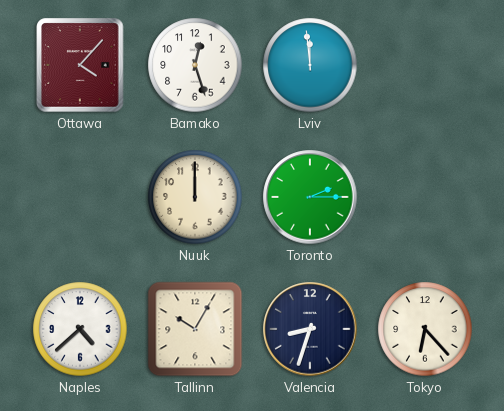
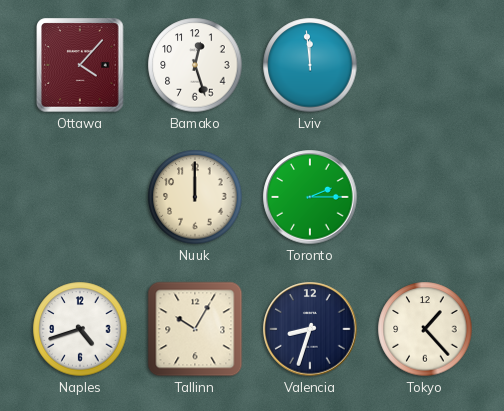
Naples: 4:38 -> 4:42
Tokyo: 6:23 -> 1:23
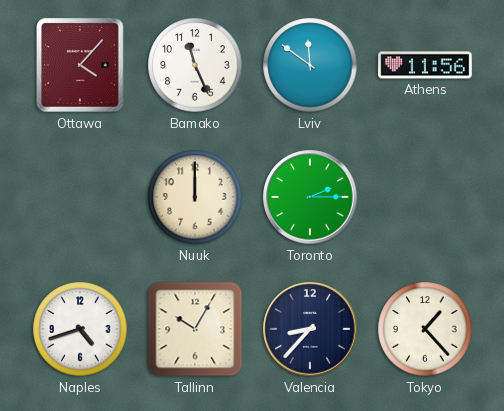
Bamako: 12:27 -> 11:26
Lviv: 11:59 -> 11:51
Athens: none -> 11:56
Valencia: 8:33 -> 8:37
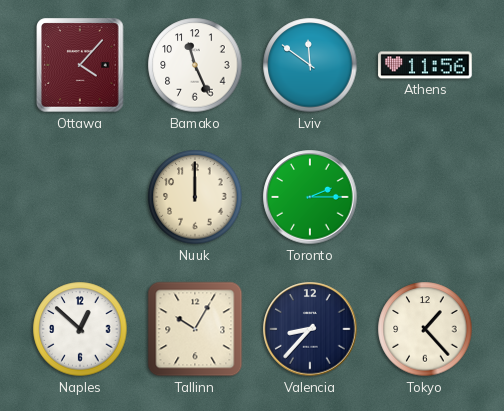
Naples: 4:42 -> 12:52
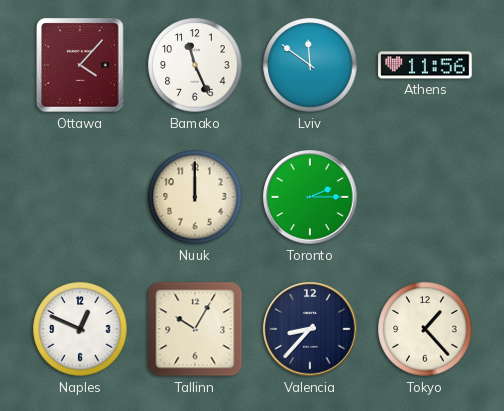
Naples: 12:52 -> 12:49
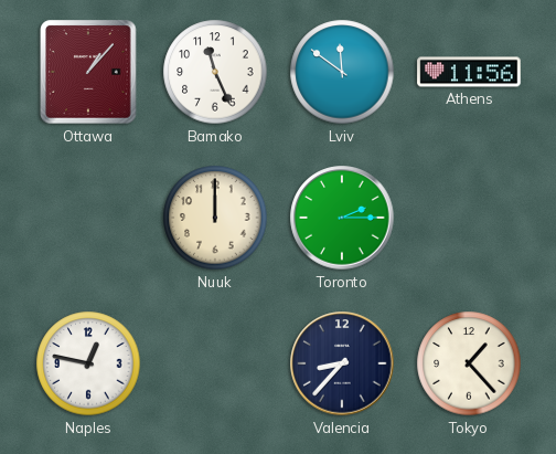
Ottawa: 4:07 -> 1:07
Naples: 12:49 -> 12:47
Tallinn: 10:05 -> none
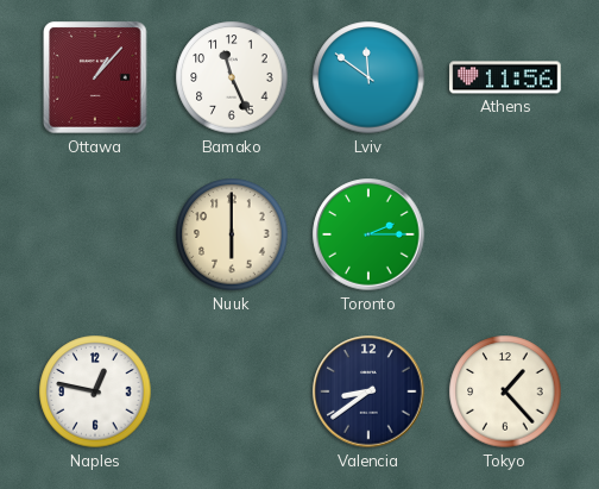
Nuuk: 12:00 -> 6:00
Valencia: 8:37 -> 8:39
